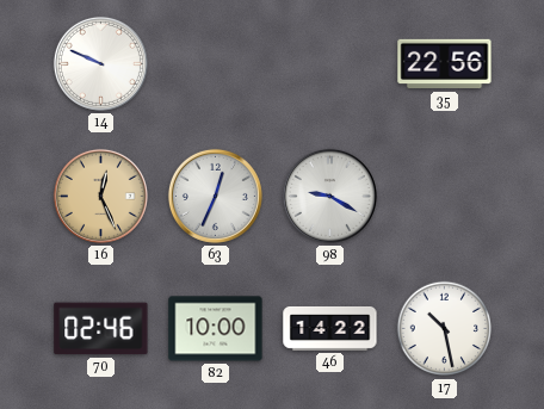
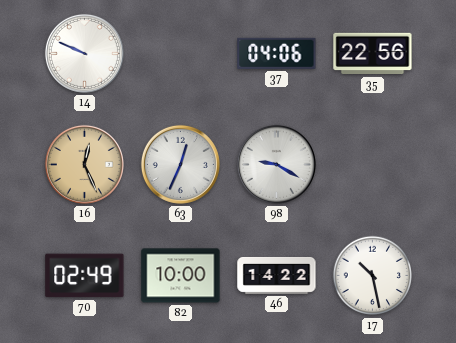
37: none -> 04:06
70: 02:46 -> 02:49
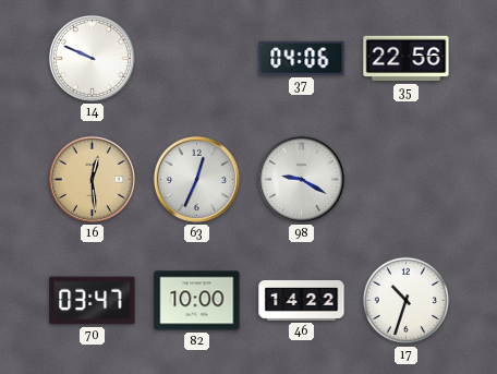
16: 12:26 -> 12:29
70: 02:49 -> 03:47
17: 10:28 -> 10:33
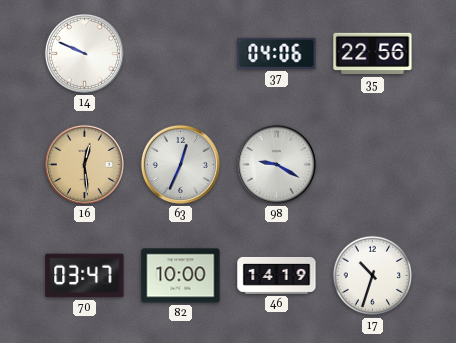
46: 14:22 -> 14:19
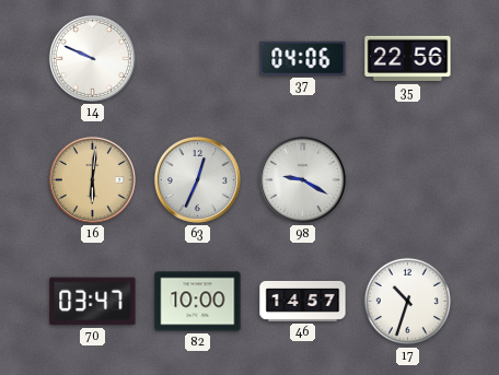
16: 12:29 -> 6:01
46: 14:19 -> 14:57
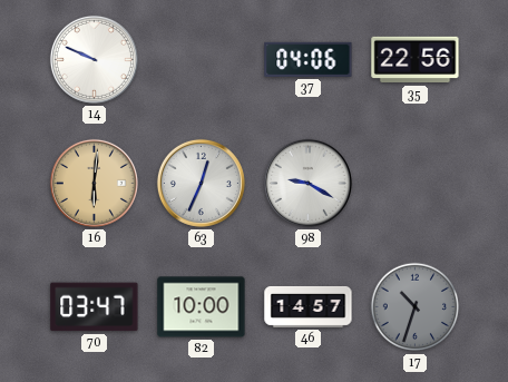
17 dial: white -> grey
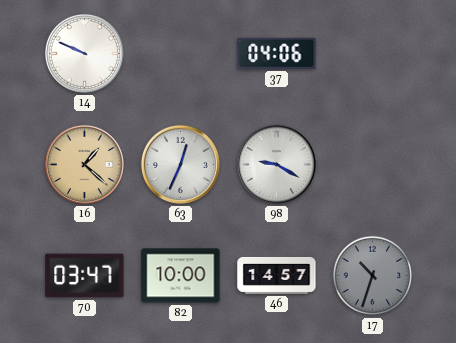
35: 22:56 -> none
16: 6:01 -> 1:22
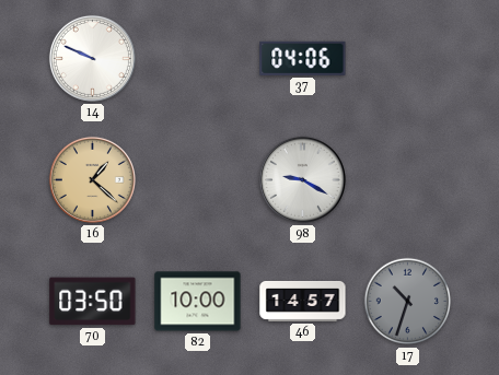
63: 12:34 -> none
70: 03:47 -> 03:50
